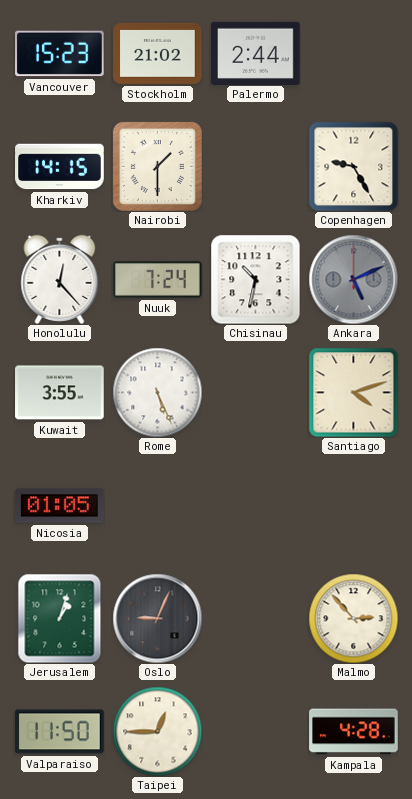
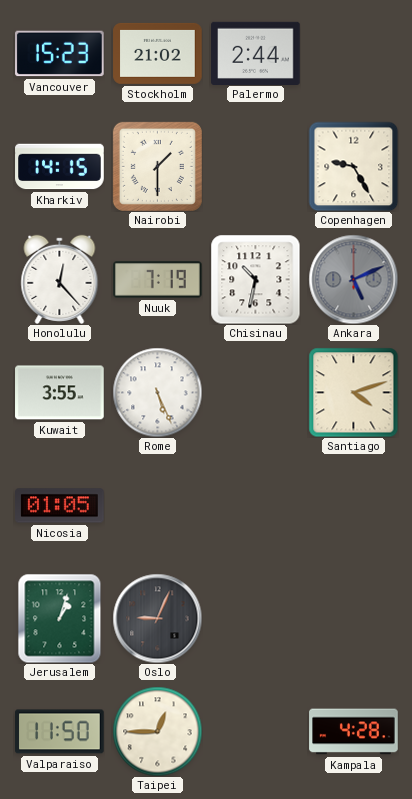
Nuuk: 7:24 -> 7:19
Malmo: 2:53 -> none
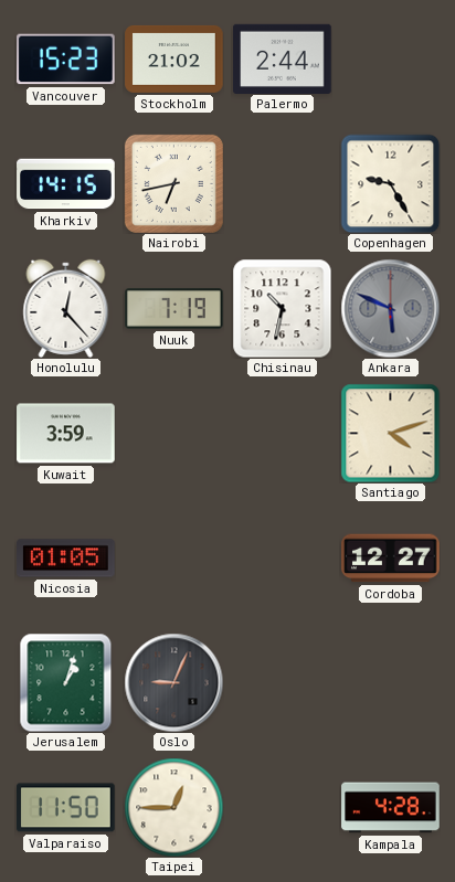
Nairobi: 1:30 -> 6:43
Ankara: 5:11 -> 5:49
Kuwait: 3:55 -> 3:59
Rome: 5:26 -> none
Cordoba: none -> 12:27
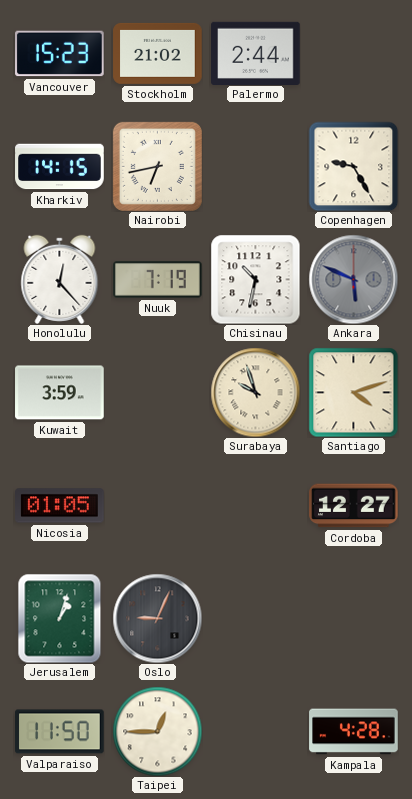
Surabaya: none -> 9:57
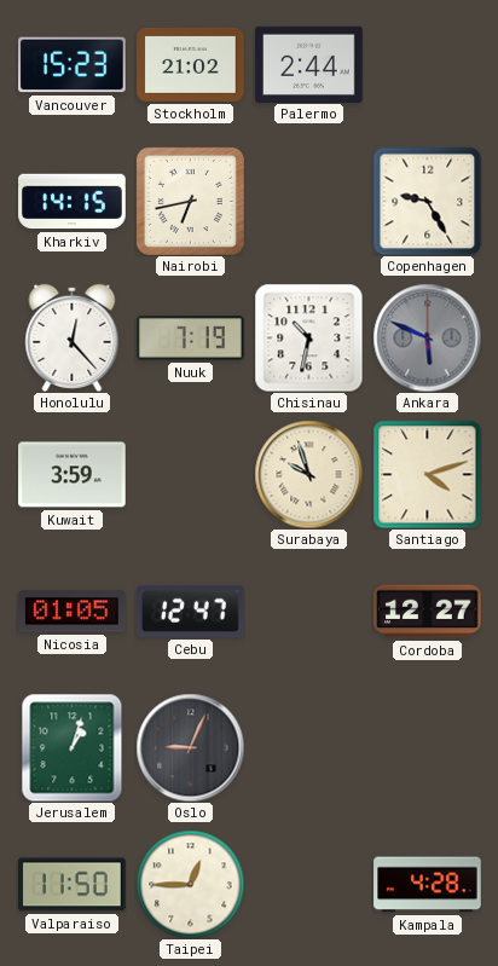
Cebu: none -> 12:47
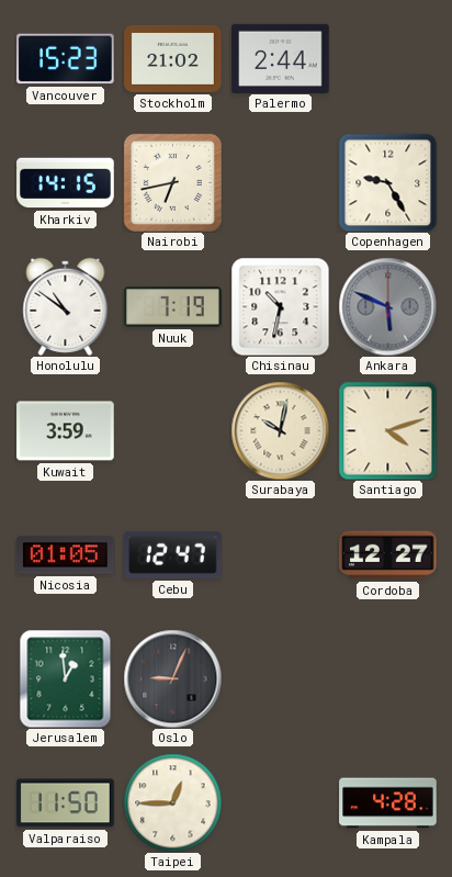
Honolulu: 12:23 -> 10:51
Surabaya: 9:57 -> 10:02
Jerusalem: 1:03 -> 12:59
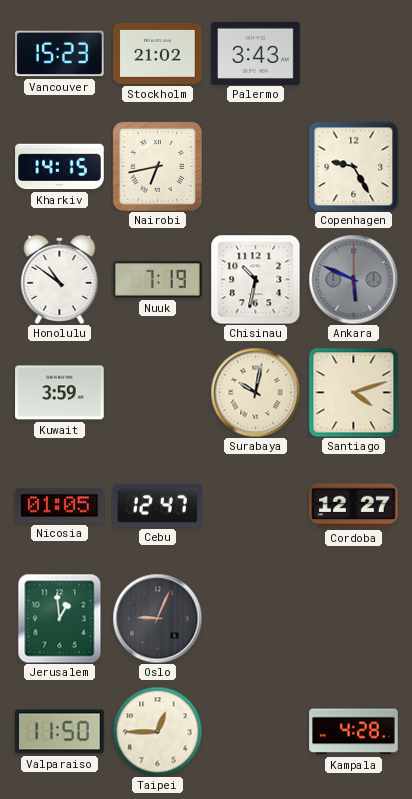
Palermo: 2:44 -> 3:43
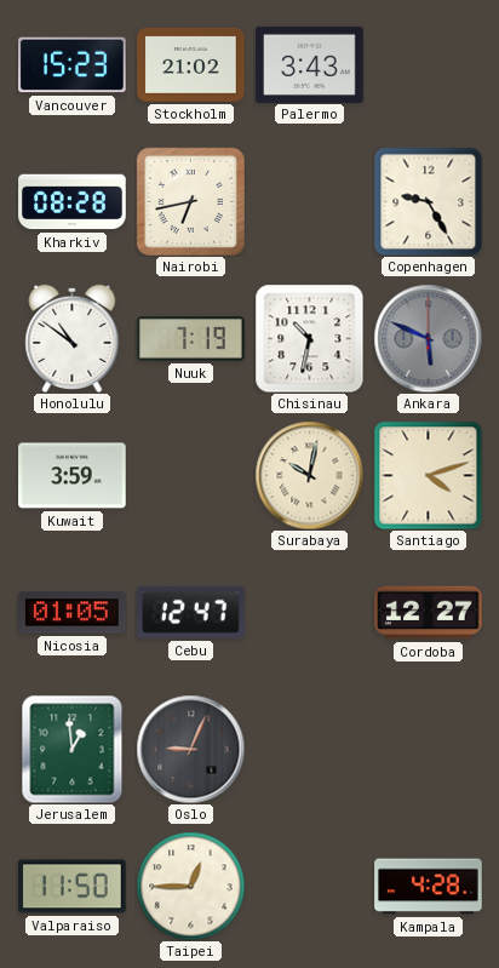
Kharkiv: 14:15 -> 08:28
